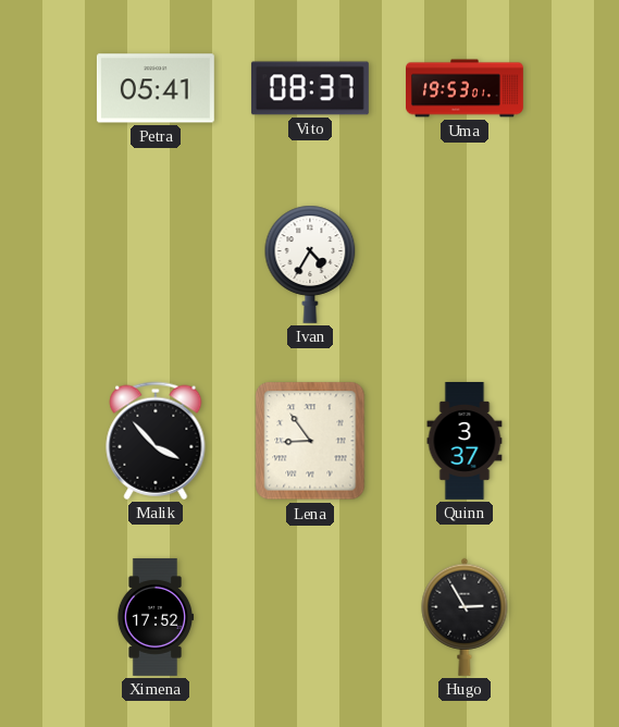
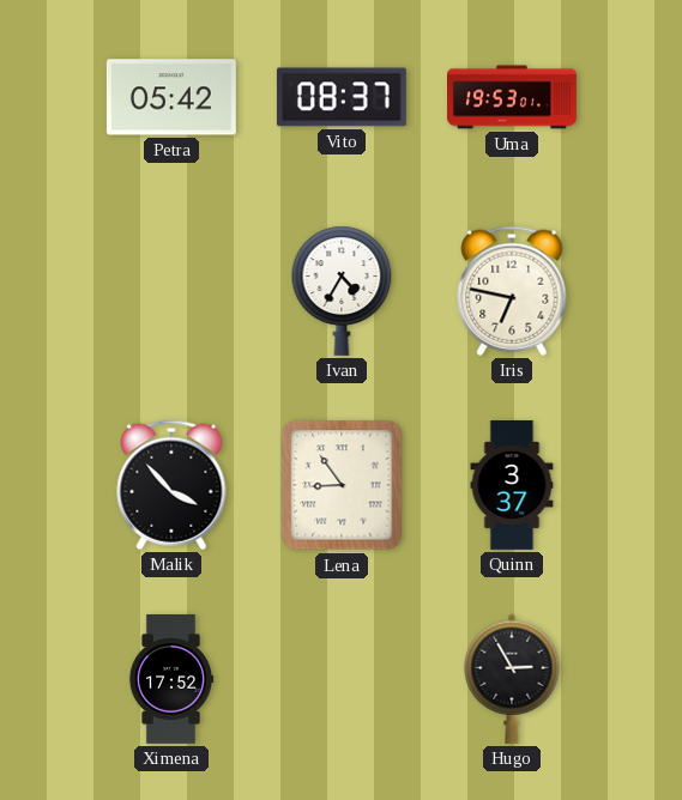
Petra: 05:41 -> 05:42
Iris: none -> 6:47
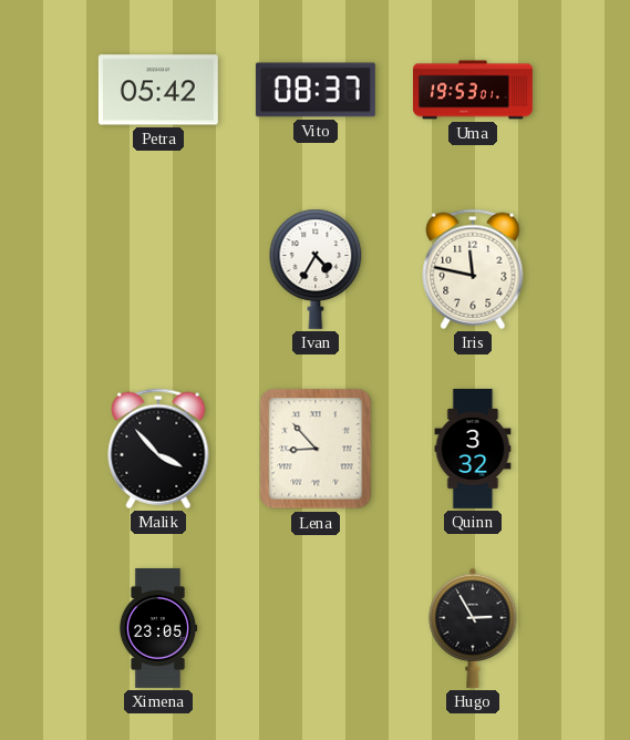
Iris: 6:47 -> 11:47
Lena: 8:54 -> 8:53
Quinn: 3:37 -> 3:32
Ximena: 17:52 -> 23:05
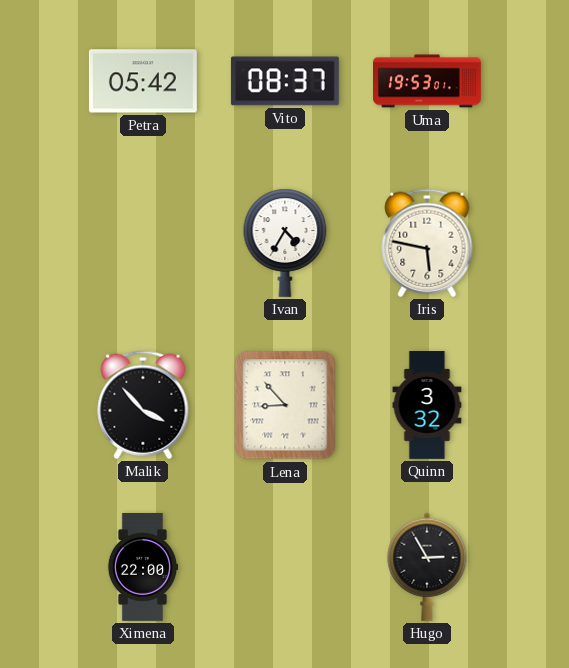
Iris: 11:47 -> 5:47
Ximena: 23:05 -> 22:00
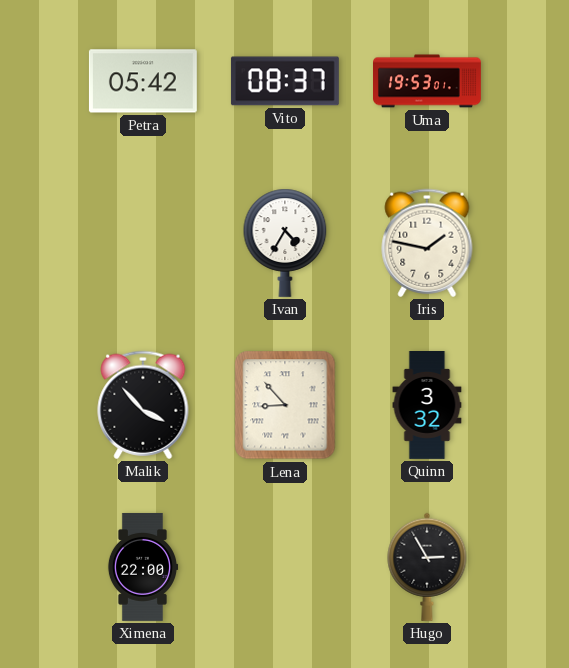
Iris: 5:47 -> 1:47
